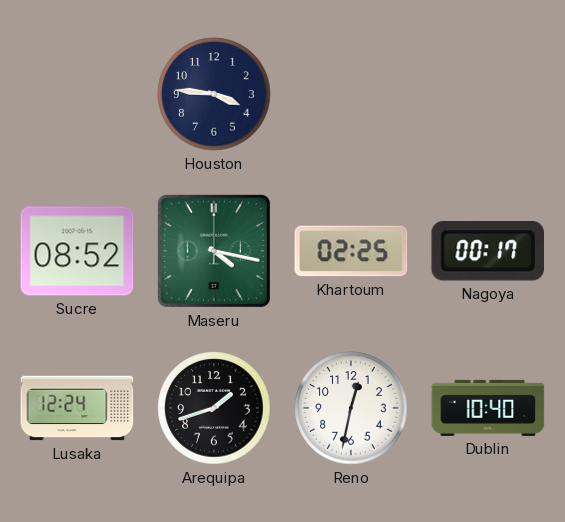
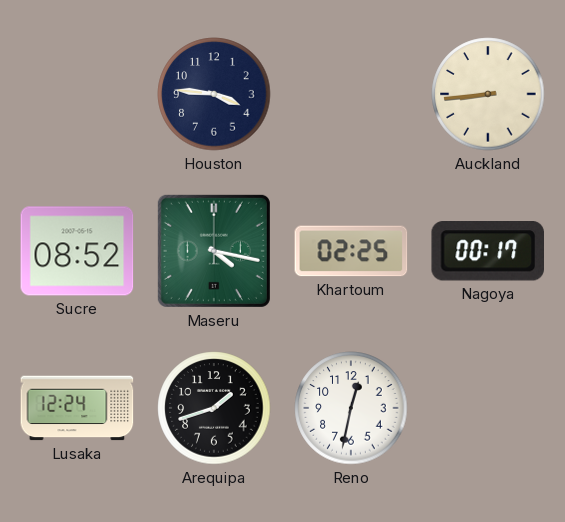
Auckland: none -> 8:44
Dublin: 10:40 -> none
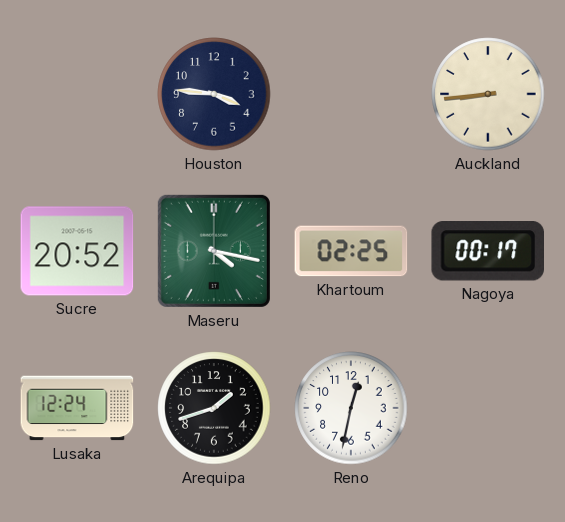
Sucre: 08:52 -> 20:52
